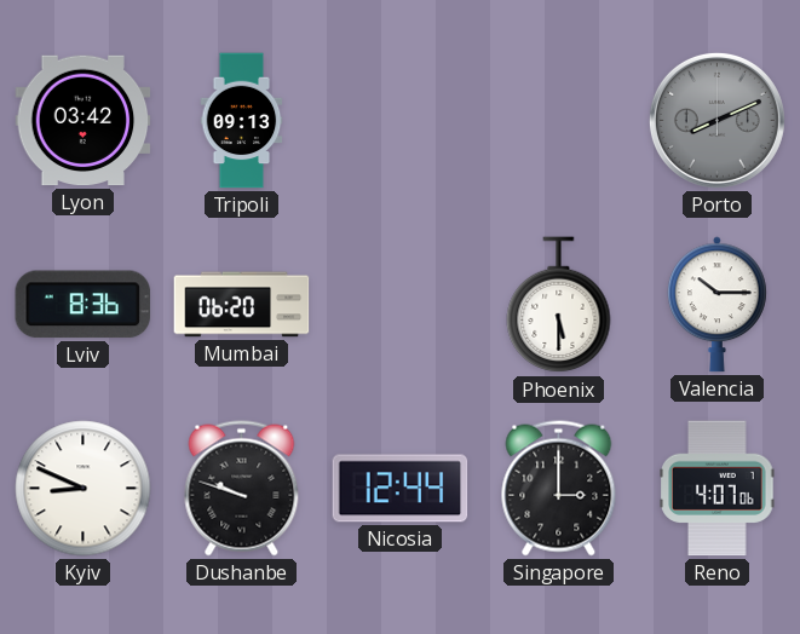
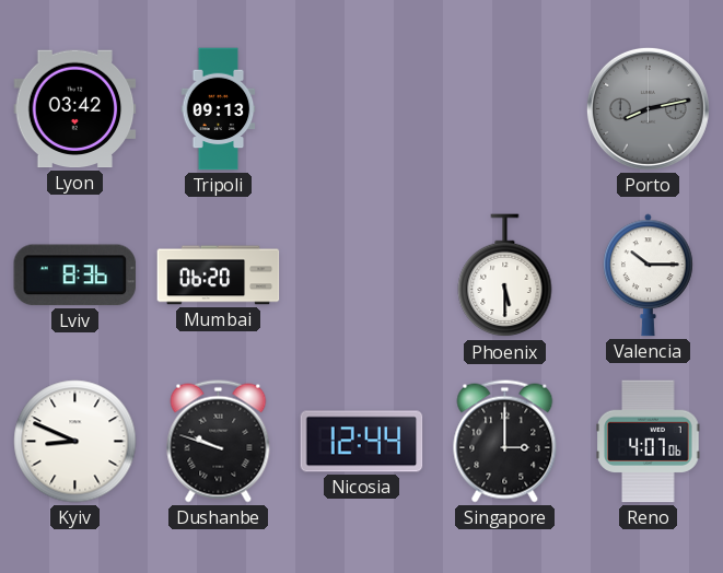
Porto: 8:11 -> 8:13
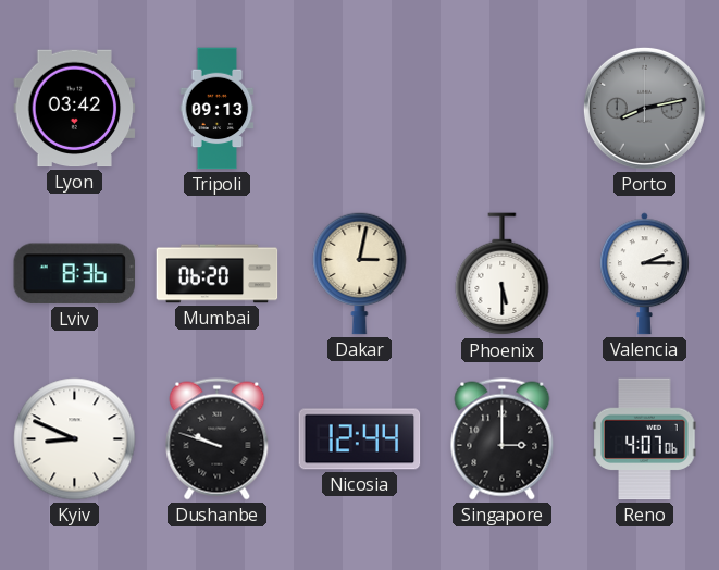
Dakar: none -> 3:02
Valencia: 10:15 -> 2:15
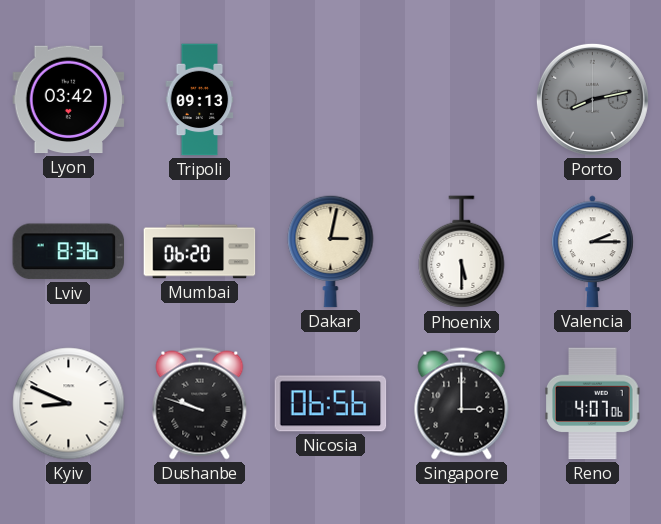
Nicosia: 12:44 -> 06:56
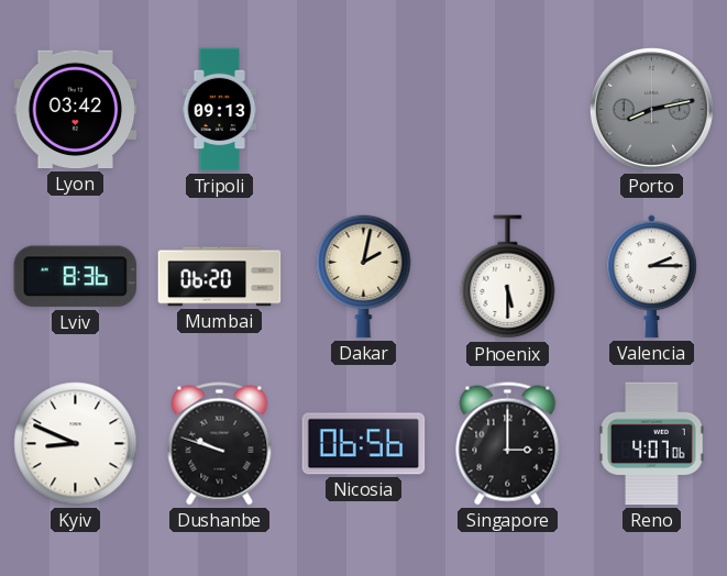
Dakar: 3:02 -> 2:02
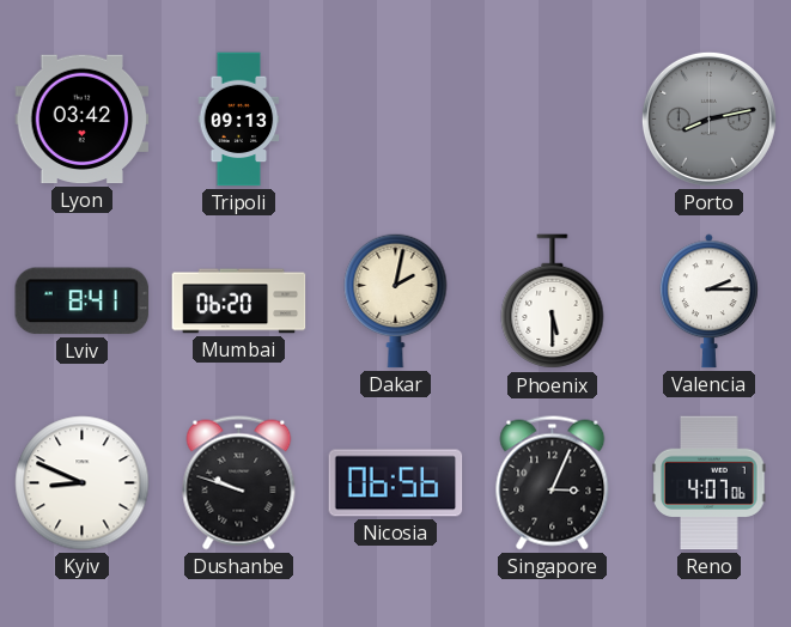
Lviv: 8:36 -> 8:41
Singapore: 3:00 -> 3:04
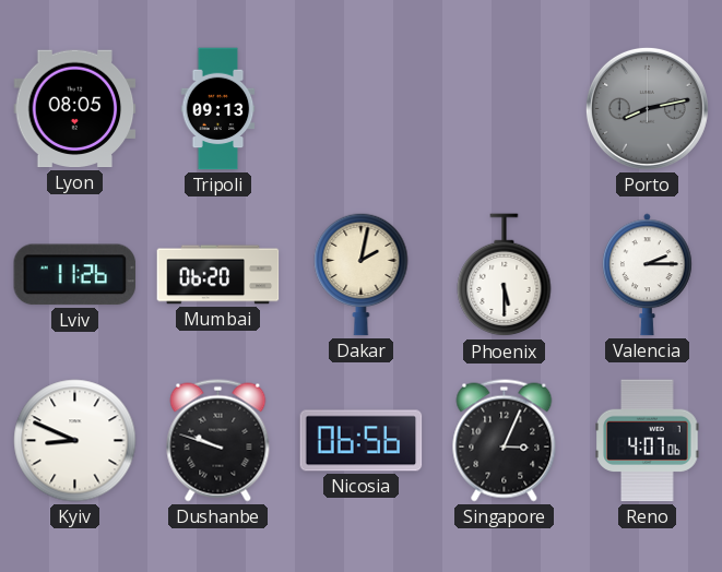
Lyon: 03:42 -> 08:05
Lviv: 8:41 -> 11:26
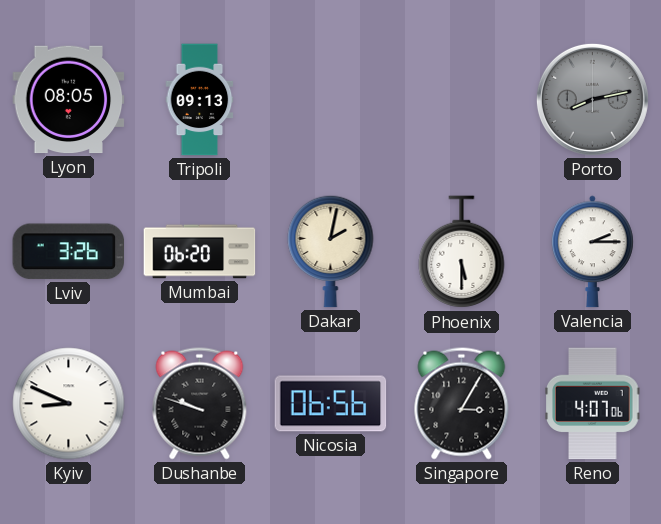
Lviv: 11:26 -> 3:26
Singapore: 3:04 -> 3:05
